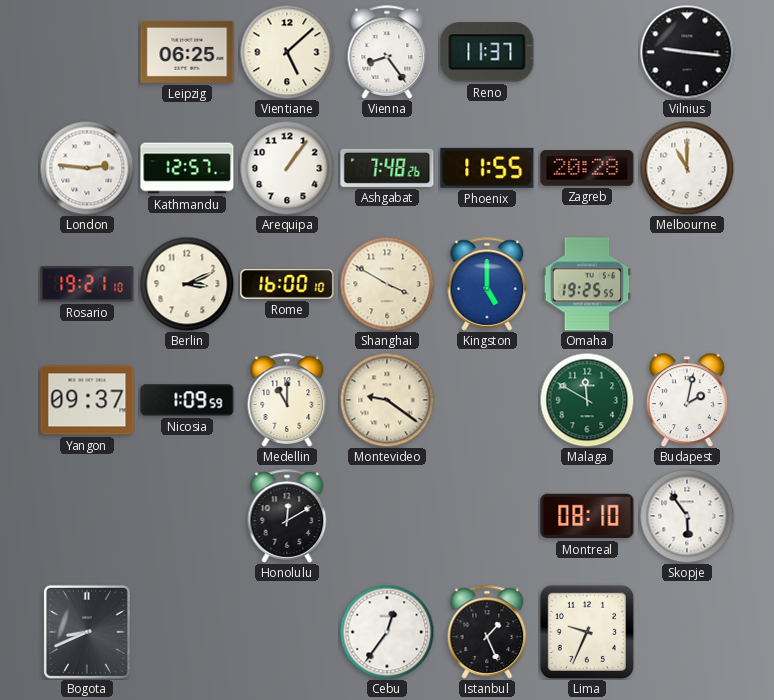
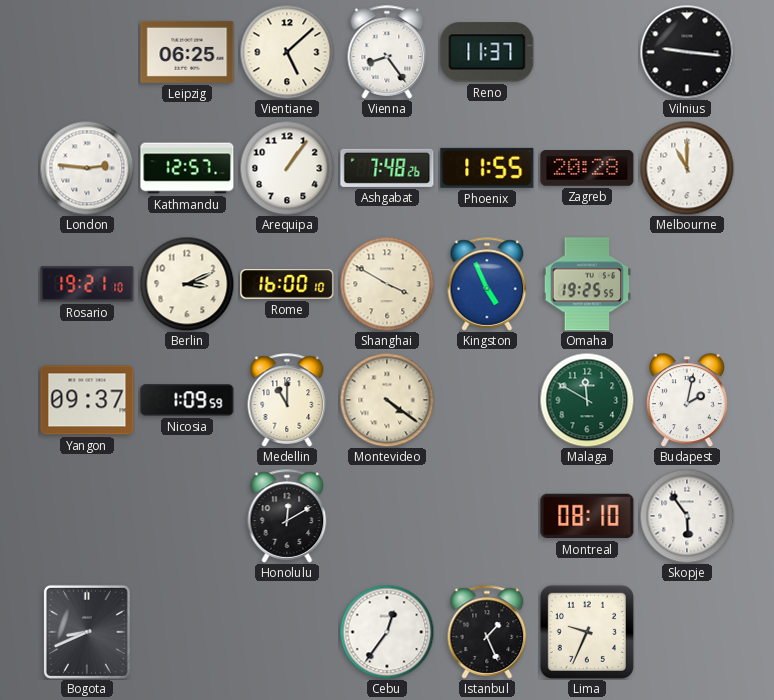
Kingston: 5:00 -> 4:56
Montevideo: 9:21 -> 4:21
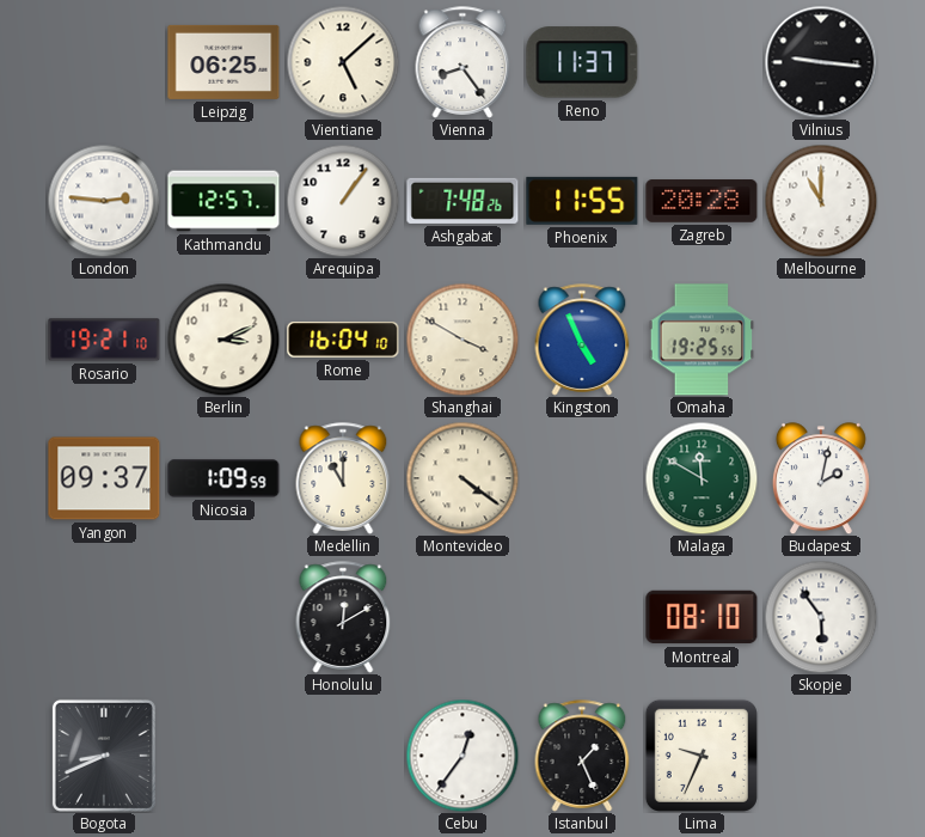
Rome: 16:00 -> 16:04
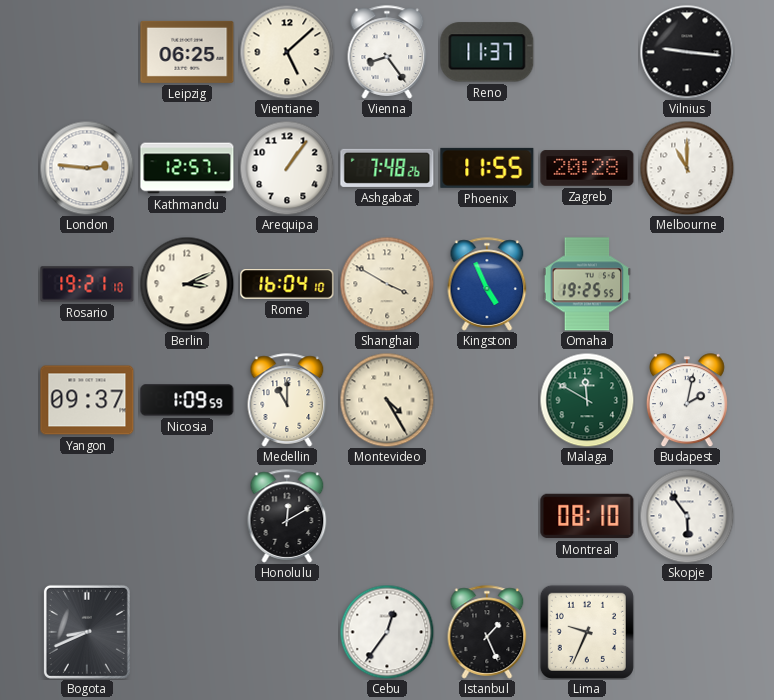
Montevideo: 4:21 -> 4:25
